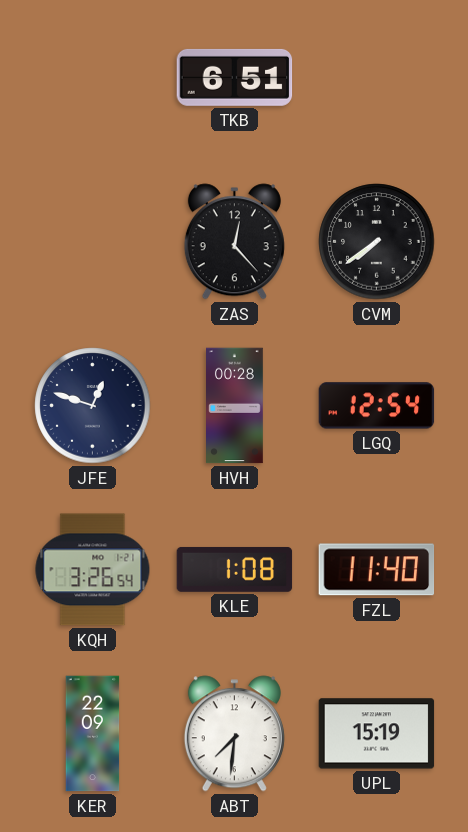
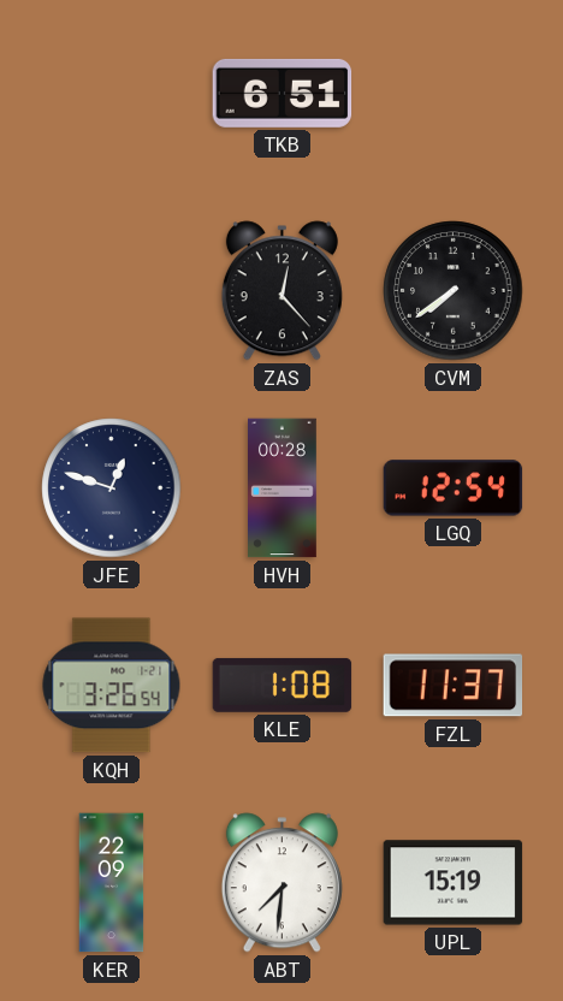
FZL: 11:40 -> 11:37
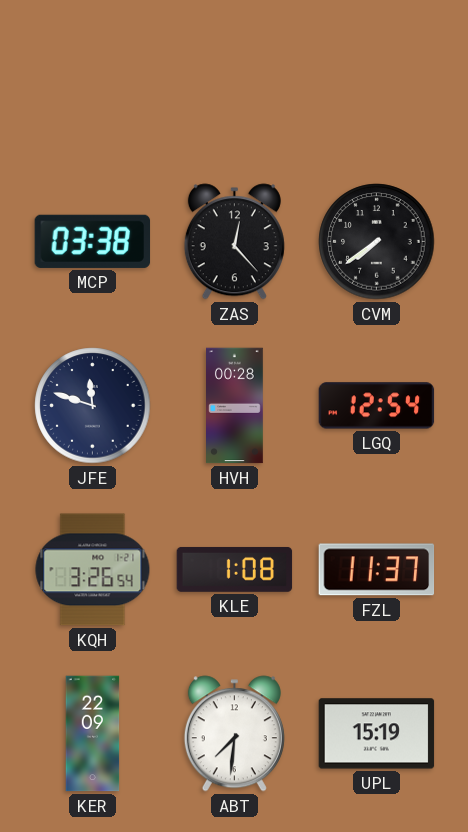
TKB: 6:51 -> none
MCP: none -> 03:38
JFE: 12:48 -> 11:48
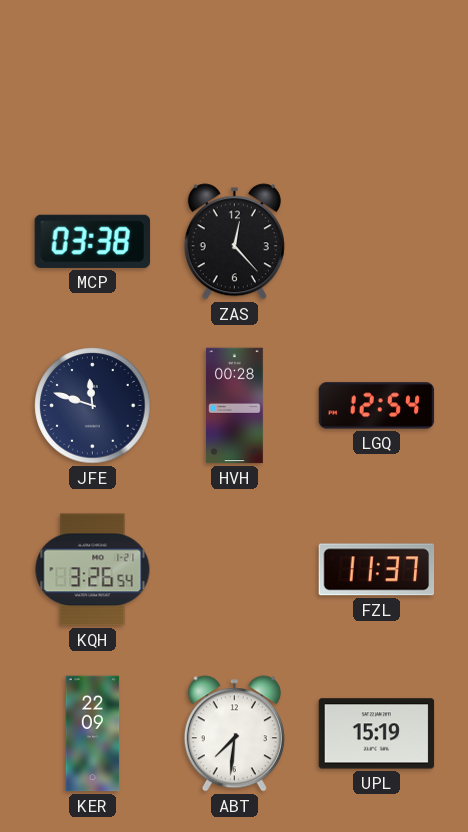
CVM: 7:39 -> none
KLE: 1:08 -> none
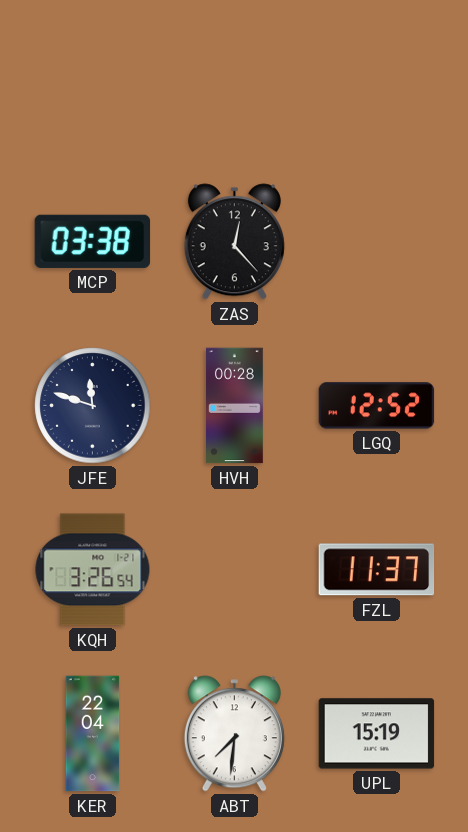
LGQ: 12:54 -> 12:52
KER: 22:09 -> 22:04
